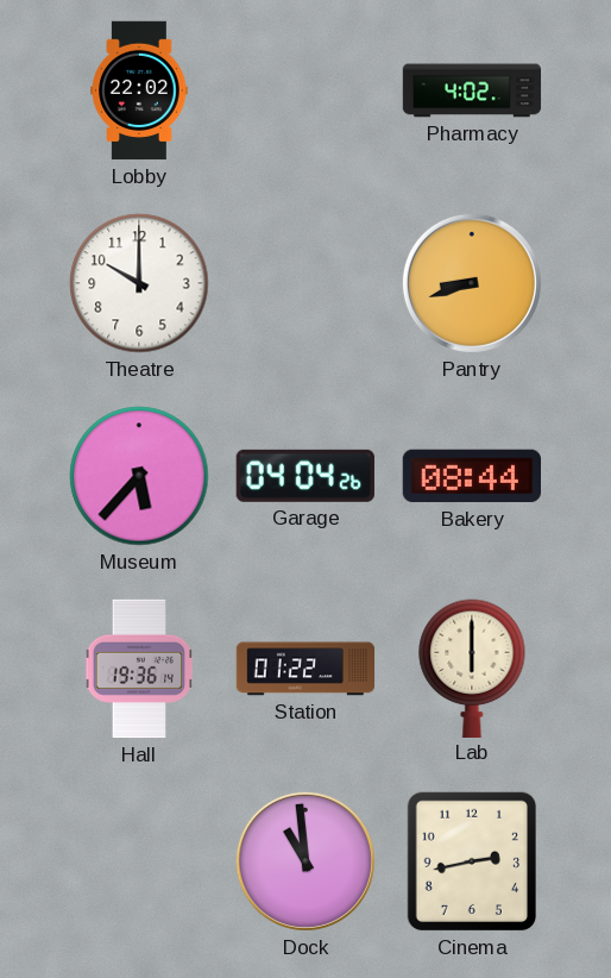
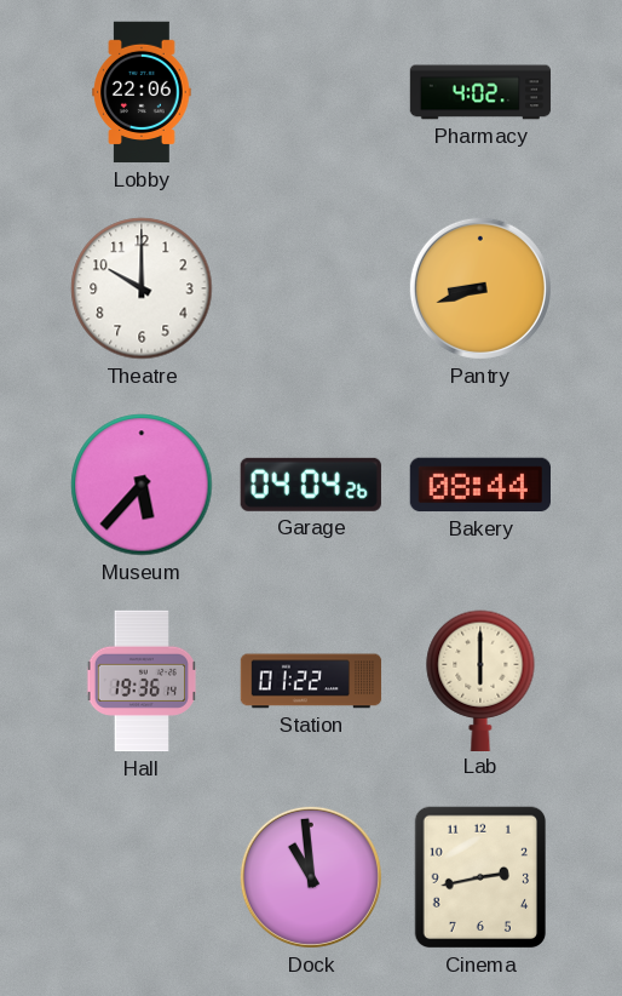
Lobby: 22:02 -> 22:06
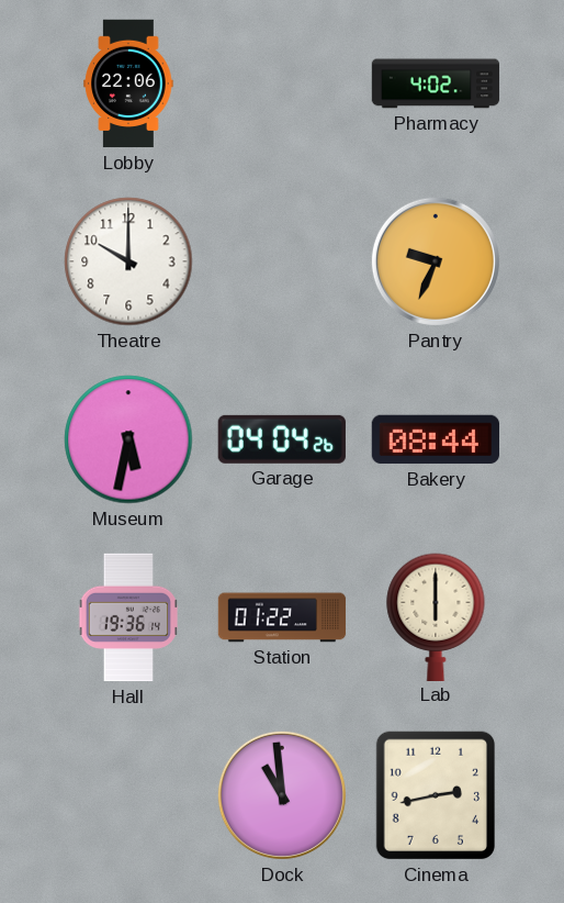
Pantry: 8:42 -> 9:34
Museum: 5:37 -> 5:32
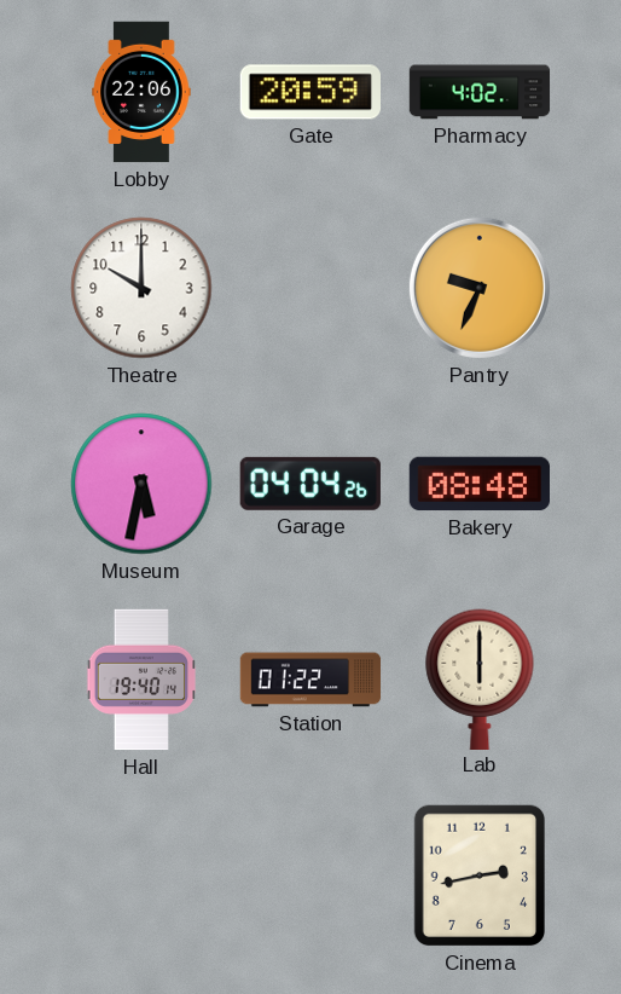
Gate: none -> 20:59
Bakery: 08:44 -> 08:48
Hall: 19:36 -> 19:40
Dock: 10:59 -> none
